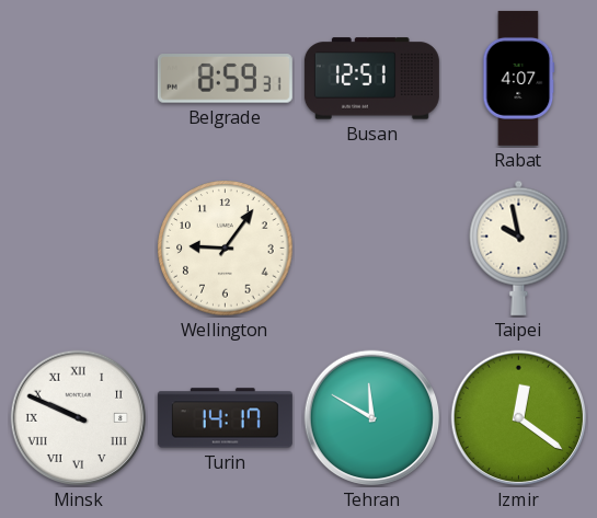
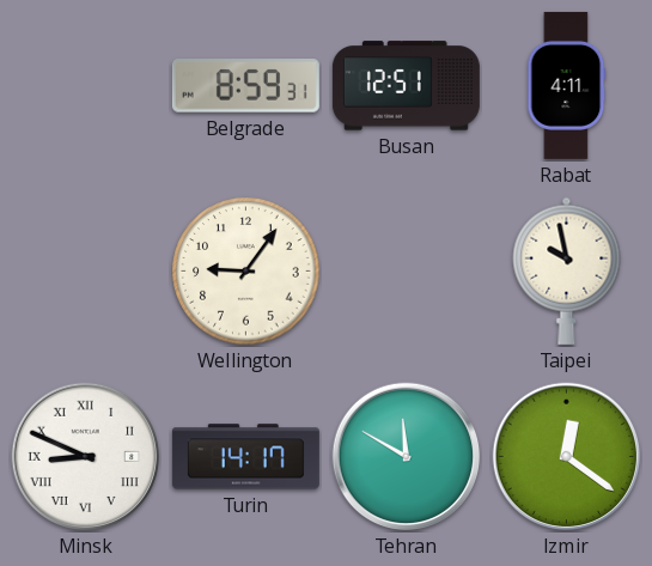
Rabat: 4:07 -> 4:11
Minsk: 9:49 -> 8:49
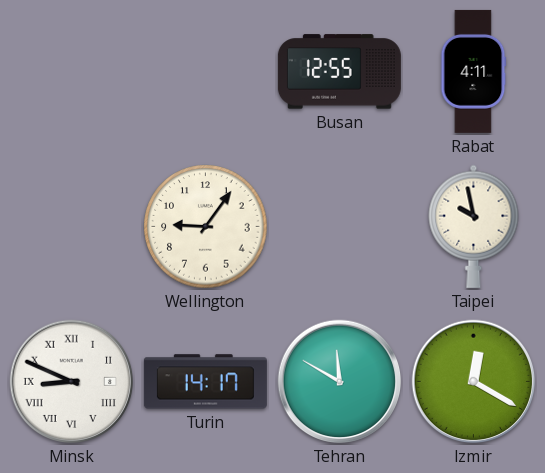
Belgrade: 8:59 -> none
Busan: 12:51 -> 12:55
Izmir: 12:21 -> 12:20
